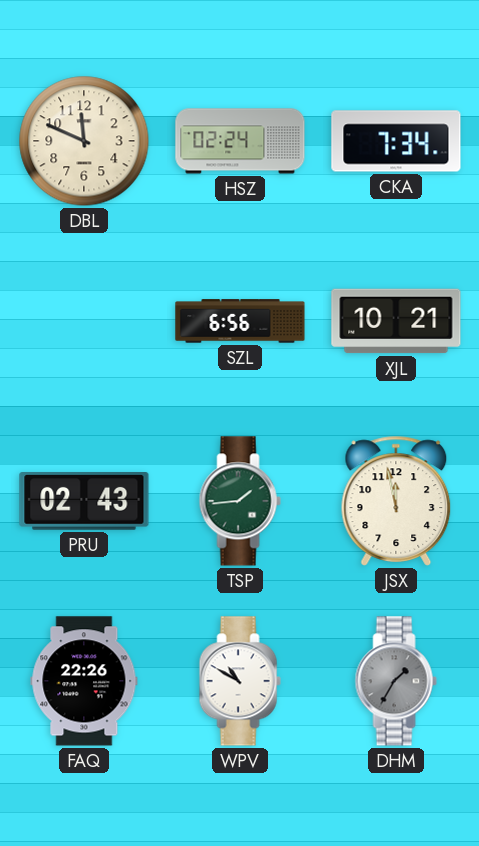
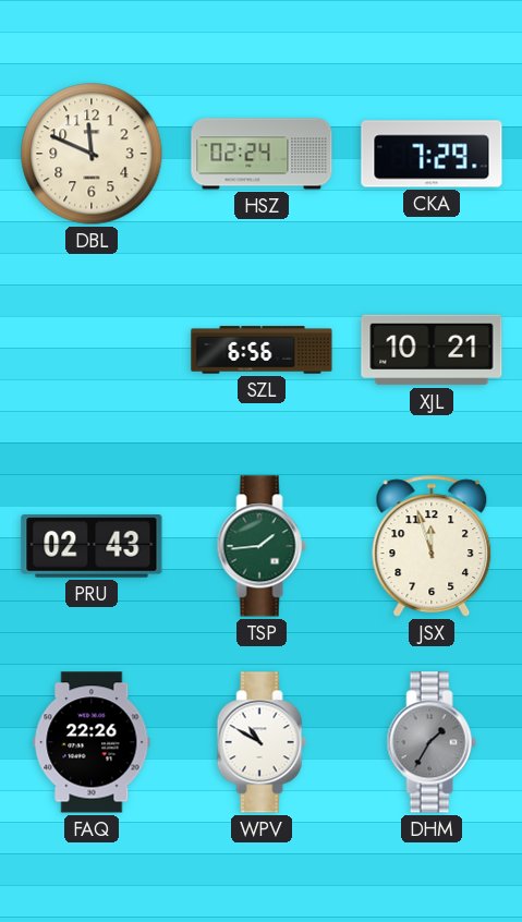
CKA: 7:34 -> 7:29
JSX: 11:58 -> 11:57
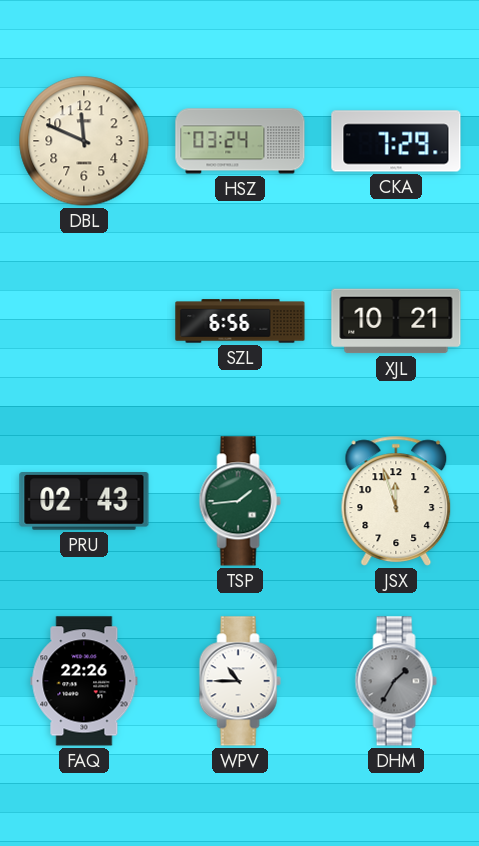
HSZ: 02:24 -> 03:24
WPV: 10:50 -> 10:45
